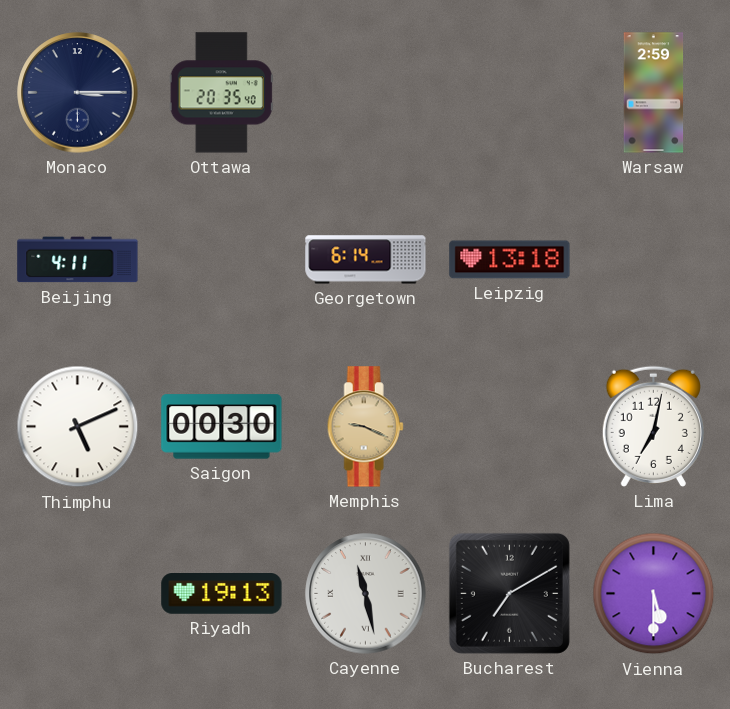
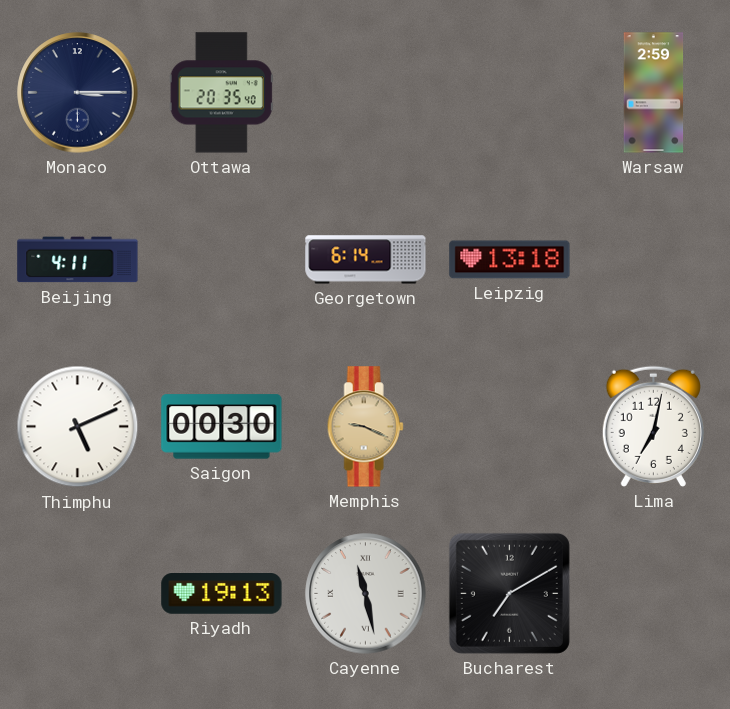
Vienna: 5:30 -> none
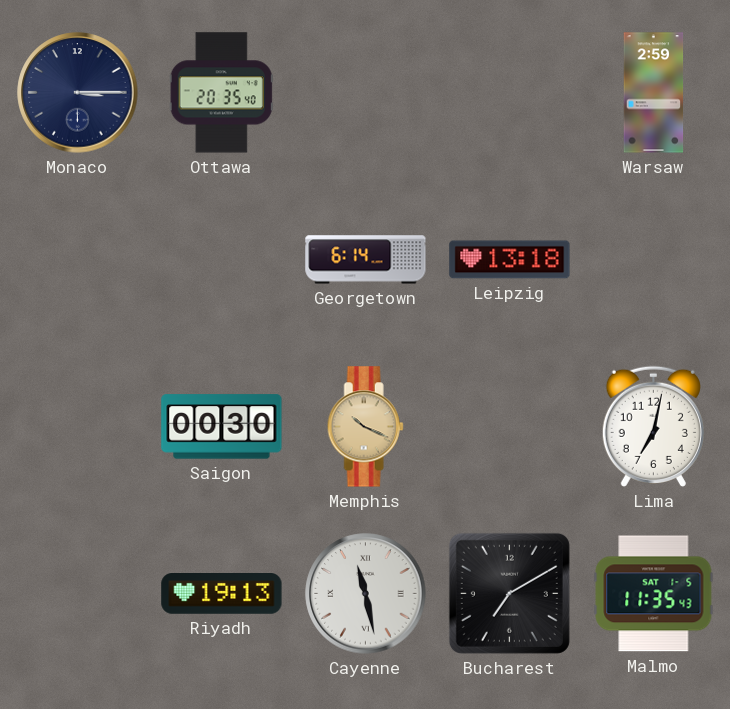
Beijing: 4:11 -> none
Thimphu: 5:11 -> none
Memphis: 9:19 -> 10:19
Malmo: none -> 11:35
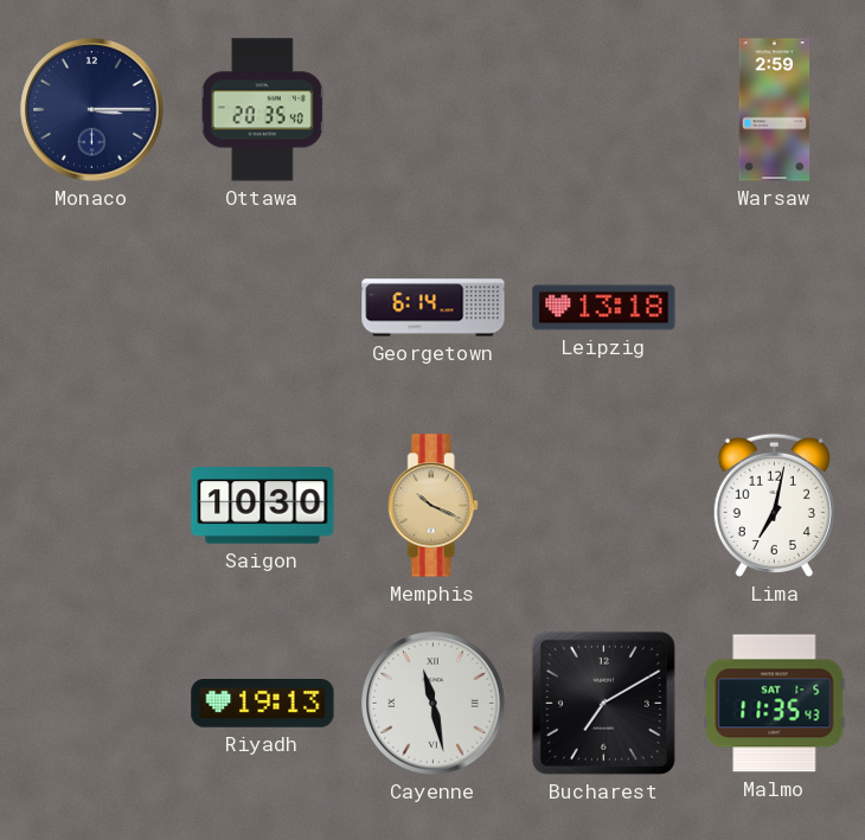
Saigon: 00:30 -> 10:30
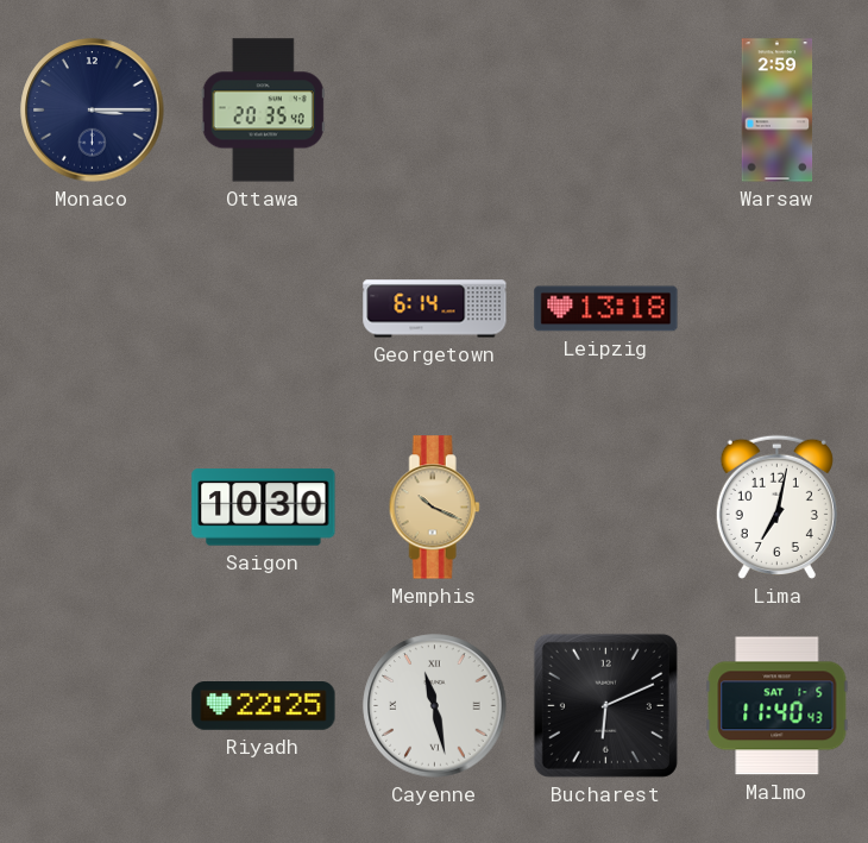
Riyadh: 19:13 -> 22:25
Bucharest: 7:10 -> 6:11
Malmo: 11:35 -> 11:40
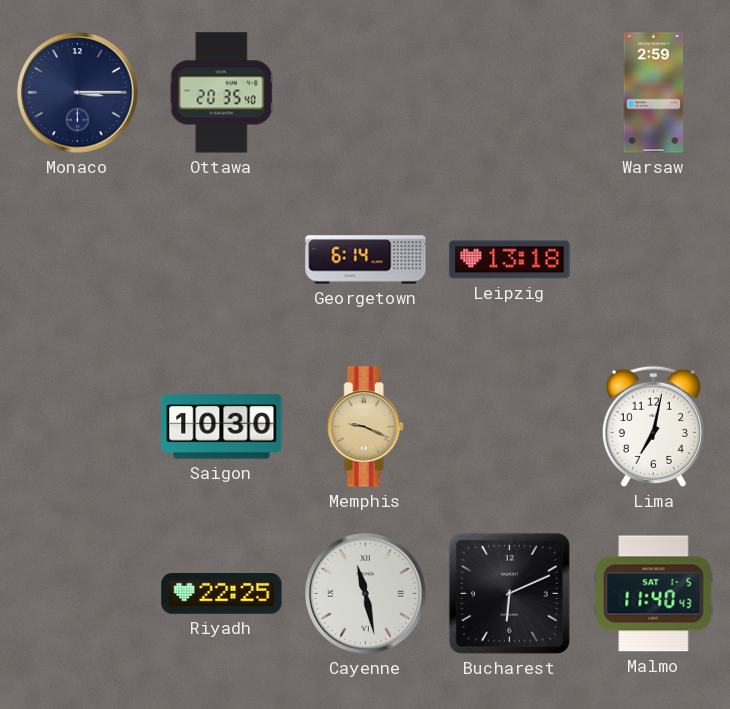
Memphis: 10:19 -> 9:19
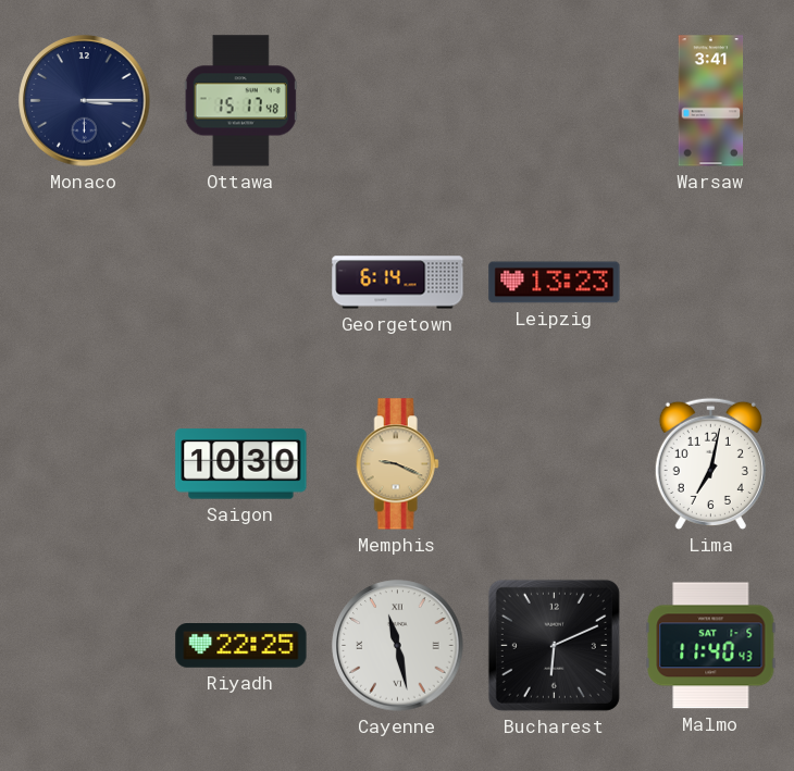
Ottawa: 20:35 -> 15:17
Warsaw: 2:59 -> 3:41
Leipzig: 13:18 -> 13:23
